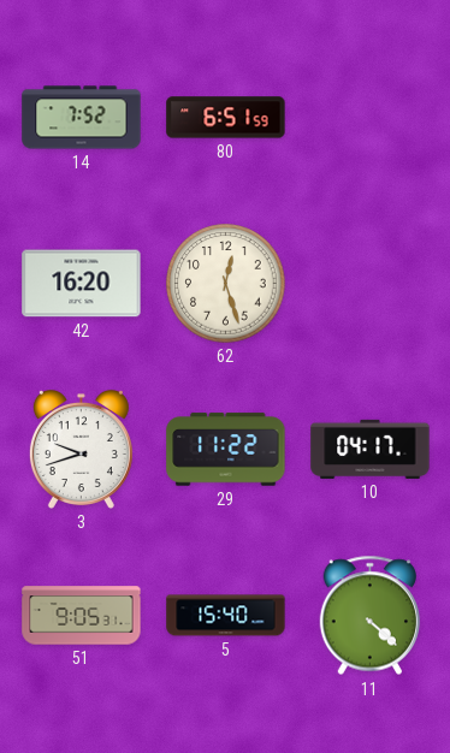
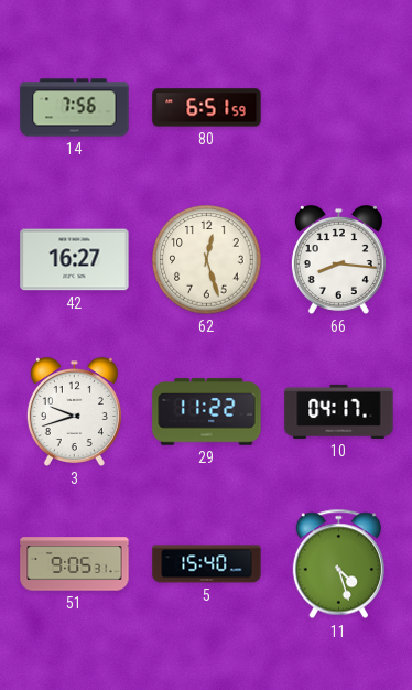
14: 7:52 -> 7:56
42: 16:20 -> 16:27
66: none -> 8:16
11: 4:22 -> 4:27
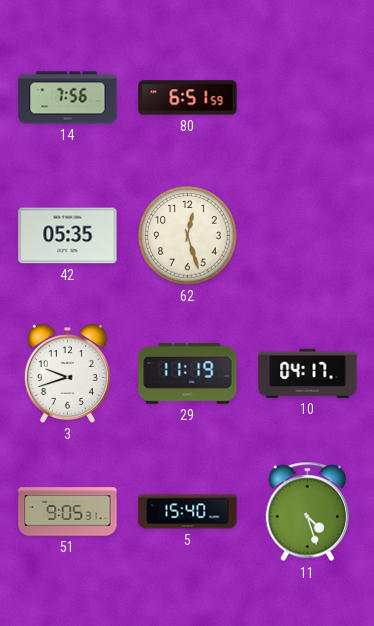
42: 16:27 -> 05:35
66: 8:16 -> none
29: 11:22 -> 11:19
